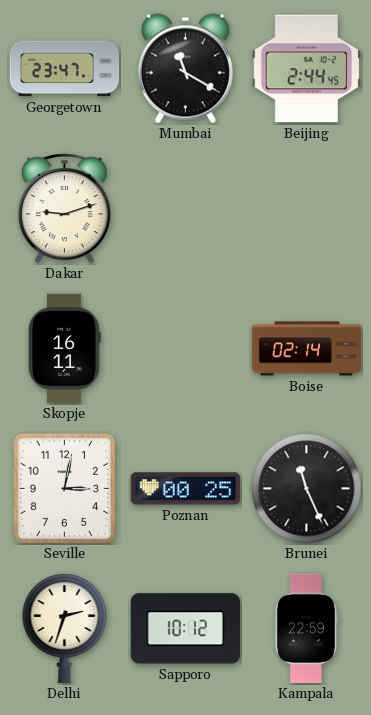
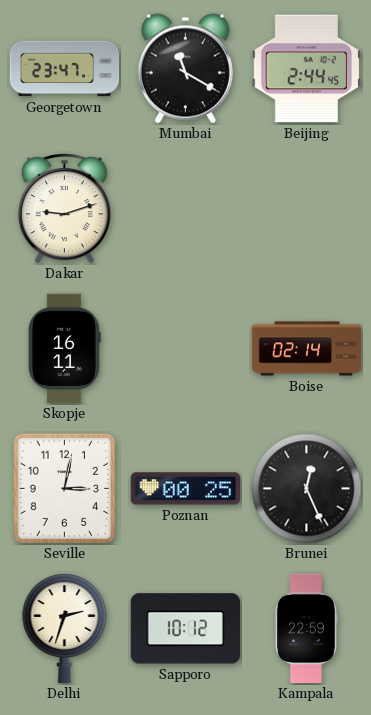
Brunei: 11:26 -> 12:26
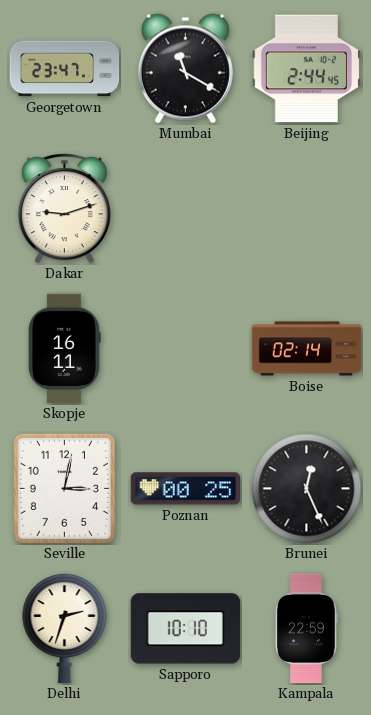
Sapporo: 10:12 -> 10:10
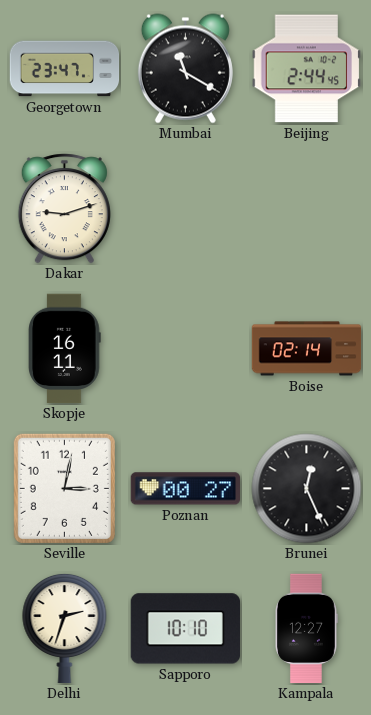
Poznan: 00:25 -> 00:27
Kampala: 22:59 -> 12:27
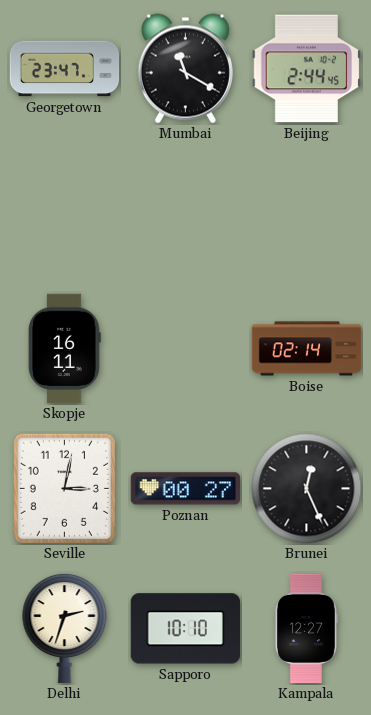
Dakar: 9:12 -> none
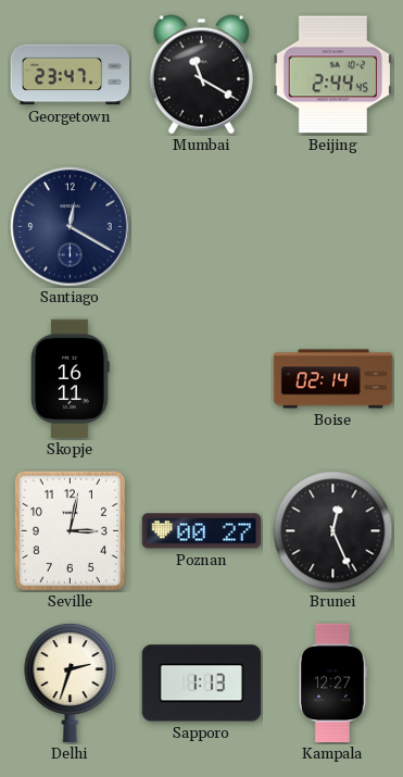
Santiago: none -> 12:20
Sapporo: 10:10 -> 1:13
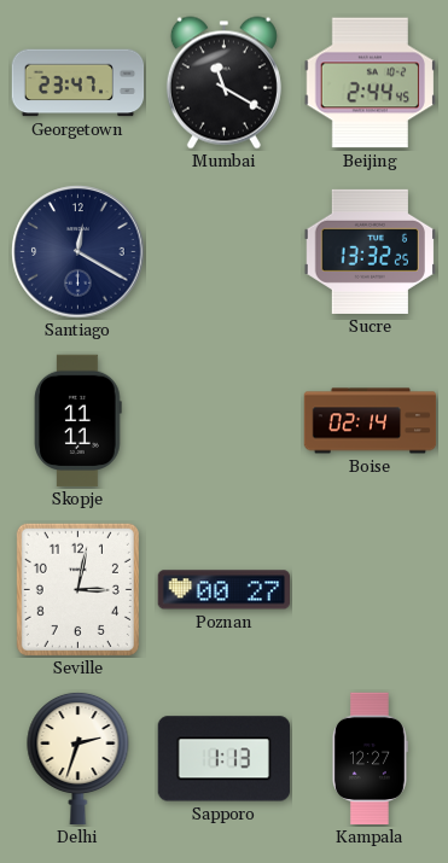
Sucre: none -> 13:32
Skopje: 16:11 -> 11:11
Brunei: 12:26 -> none
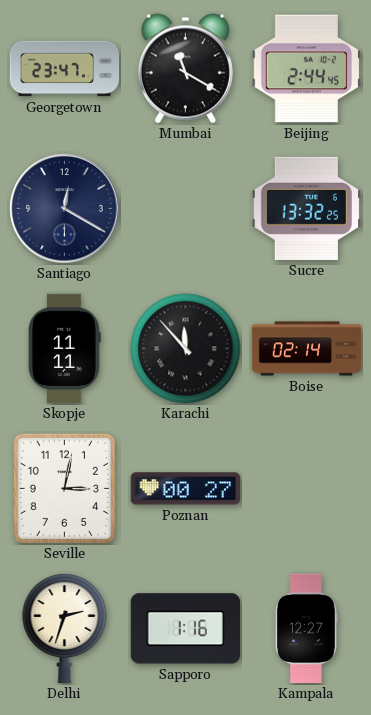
Karachi: none -> 11:53
Sapporo: 1:13 -> 1:16
